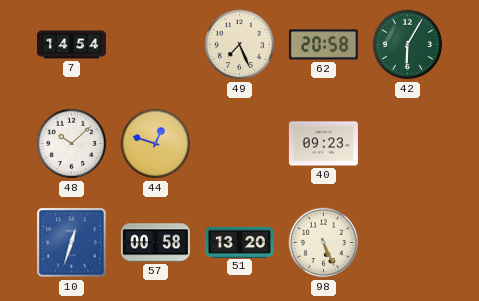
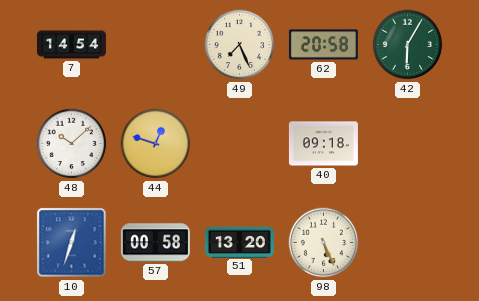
40: 09:23 -> 09:18
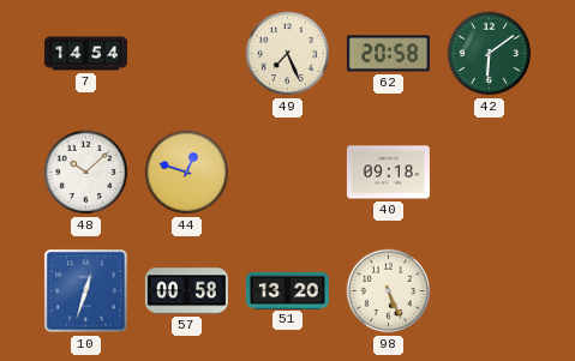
42: 6:05 -> 6:09
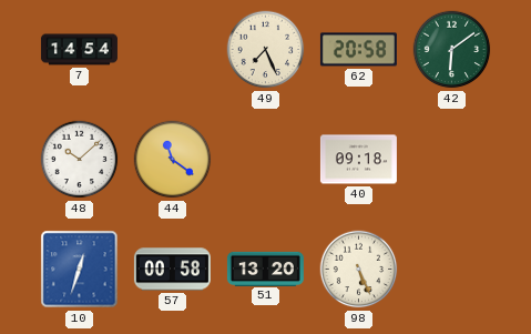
44: 12:48 -> 11:21
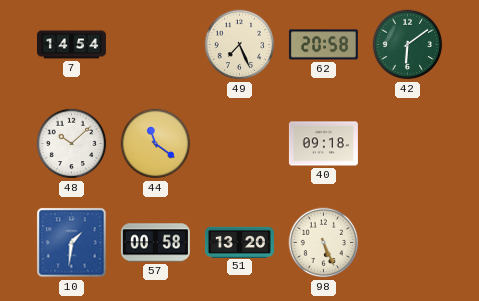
10: 12:33 -> 1:31
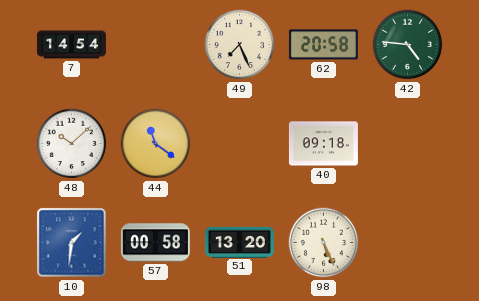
42: 6:09 -> 4:46
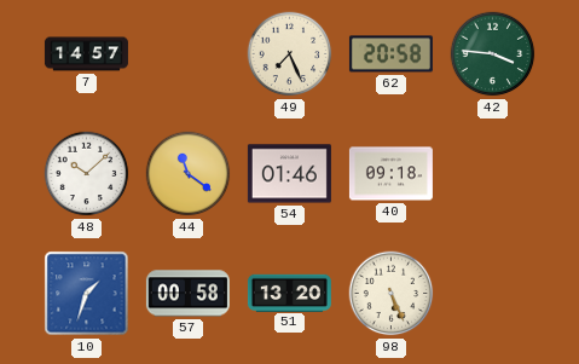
7: 14:54 -> 14:57
42: 4:46 -> 3:46
54: none -> 01:46
10: 1:31 -> 1:33
